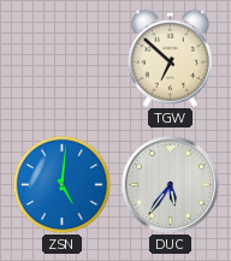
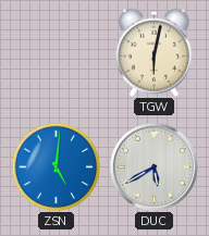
TGW: 6:52 -> 6:02
DUC: 5:36 -> 5:40
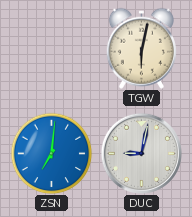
ZSN: 5:01 -> 7:01
DUC: 5:40 -> 9:02
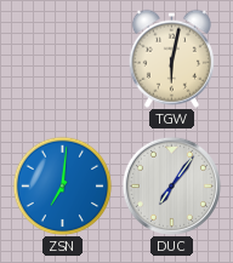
DUC: 9:02 -> 7:06
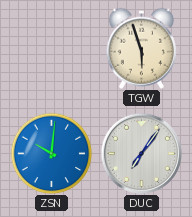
TGW: 6:02 -> 5:57
ZSN: 7:01 -> 10:01
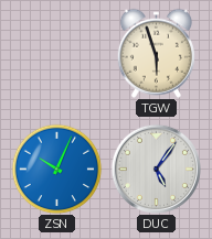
ZSN: 10:01 -> 10:04
DUC: 7:06 -> 5:06
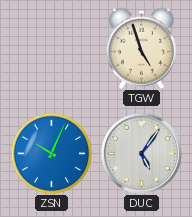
TGW: 5:57 -> 4:57
